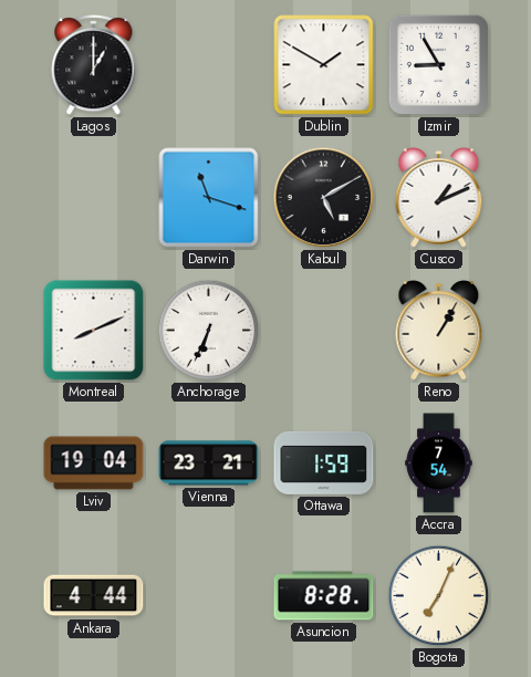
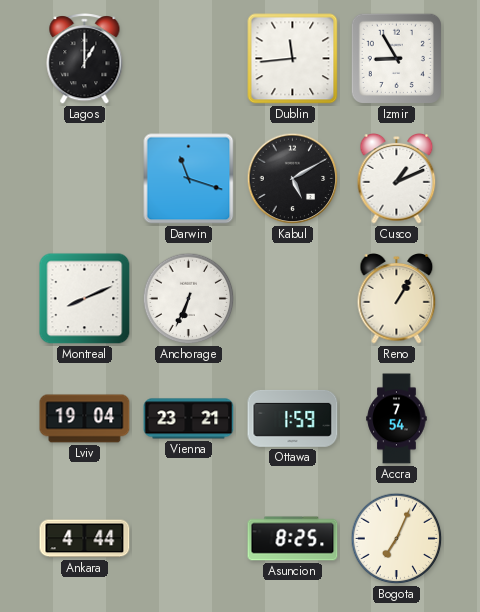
Dublin: 1:50 -> 11:44
Asuncion: 8:28 -> 8:25
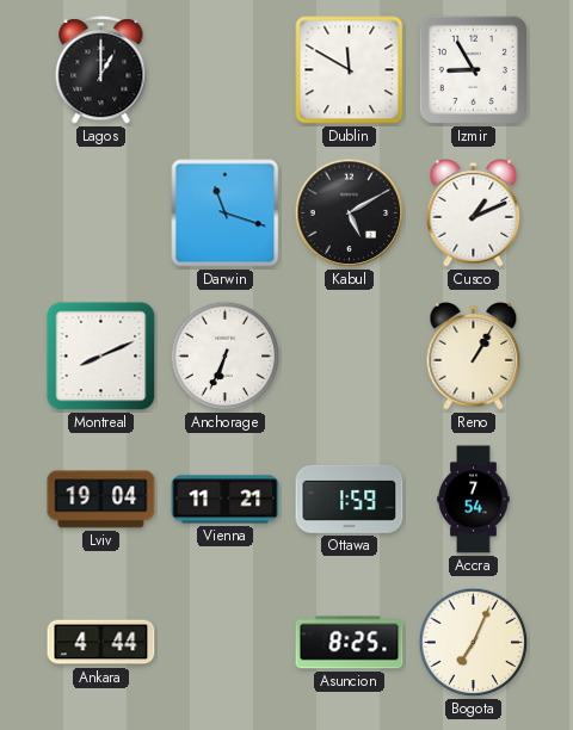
Dublin: 11:44 -> 11:50
Vienna: 23:21 -> 11:21
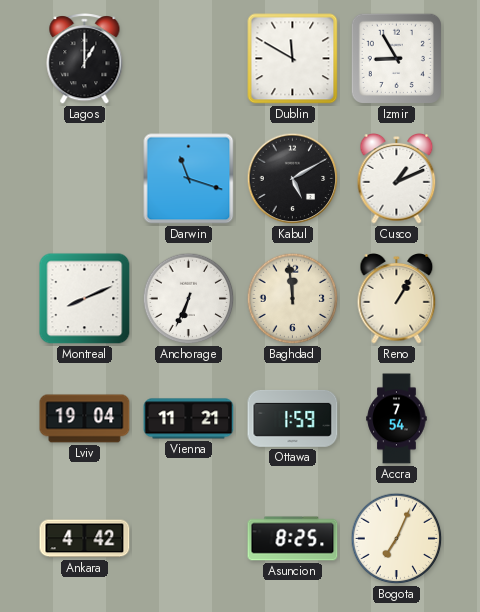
Baghdad: none -> 11:59
Ankara: 4:44 -> 4:42
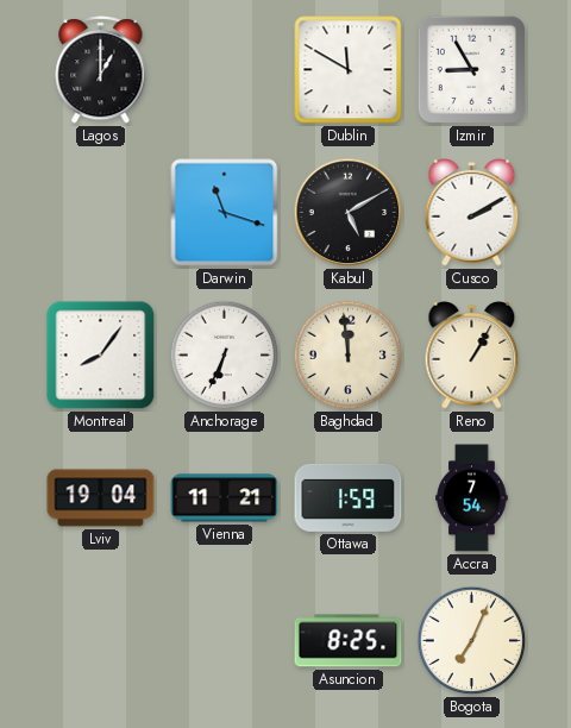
Cusco: 1:11 -> 2:10
Montreal: 8:11 -> 8:06
Ankara: 4:42 -> none
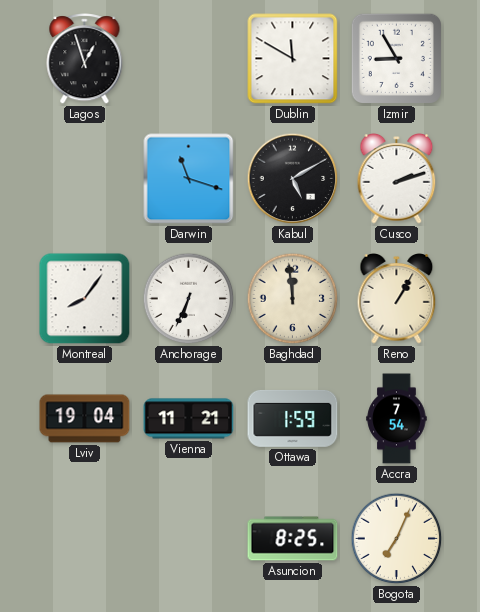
Lagos: 1:00 -> 12:57
Cusco: 2:10 -> 2:12
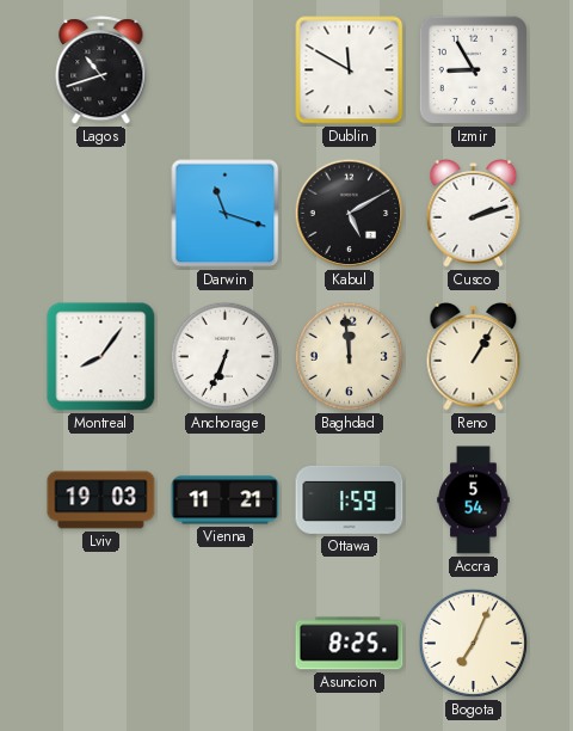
Lagos: 12:57 -> 10:42
Lviv: 19:04 -> 19:03
Accra: 7:54 -> 5:54
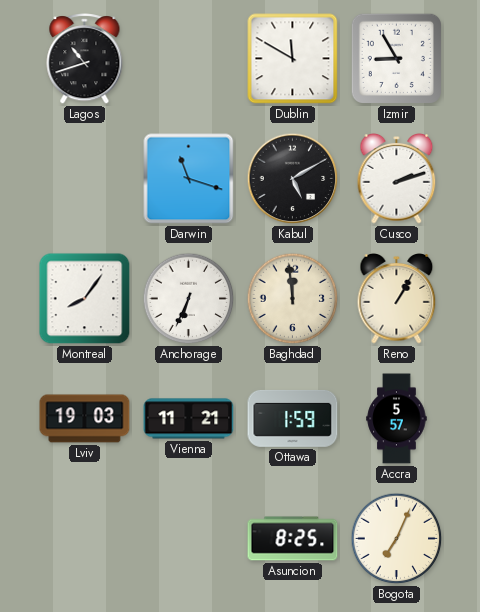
Accra: 5:54 -> 5:57
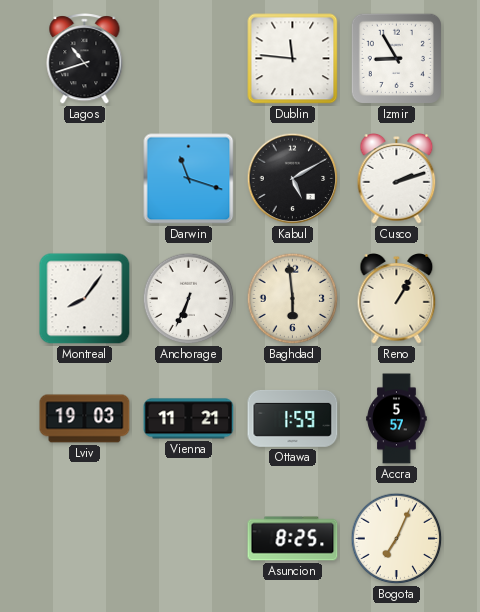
Dublin: 11:50 -> 11:46
Baghdad: 11:59 -> 5:59
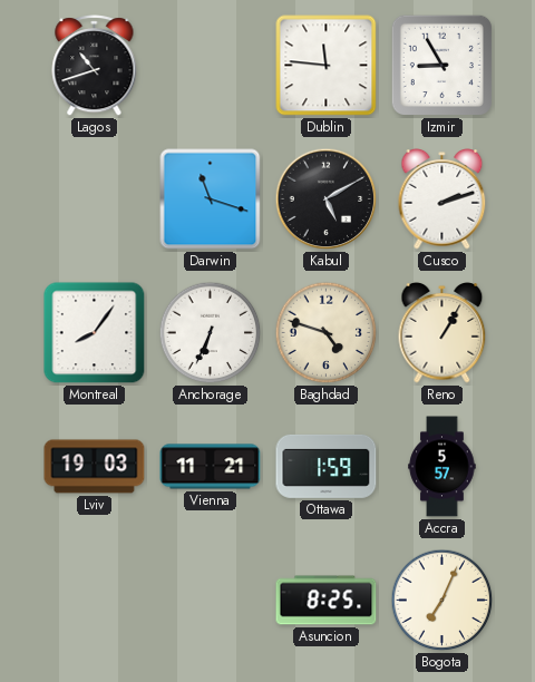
Baghdad: 5:59 -> 4:48
